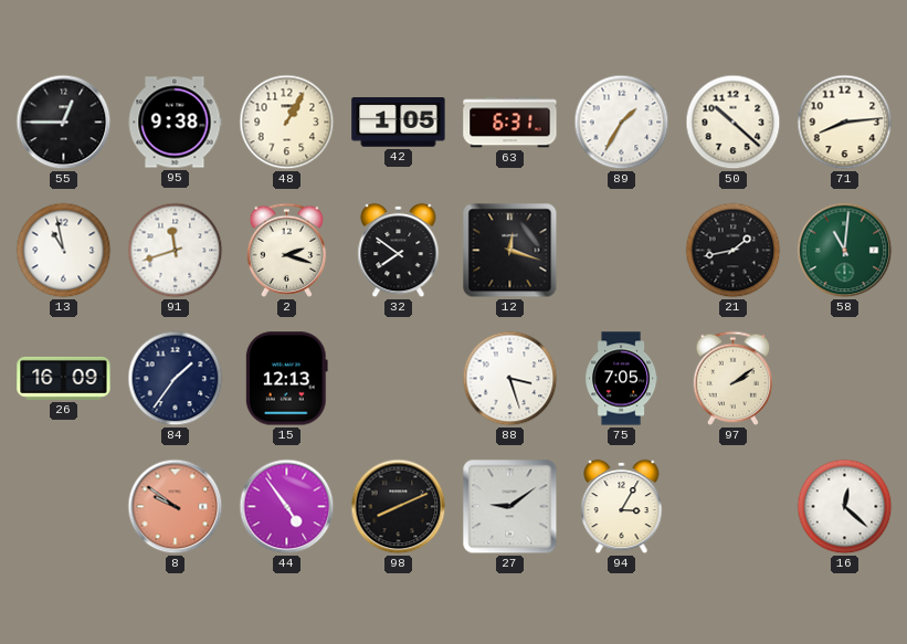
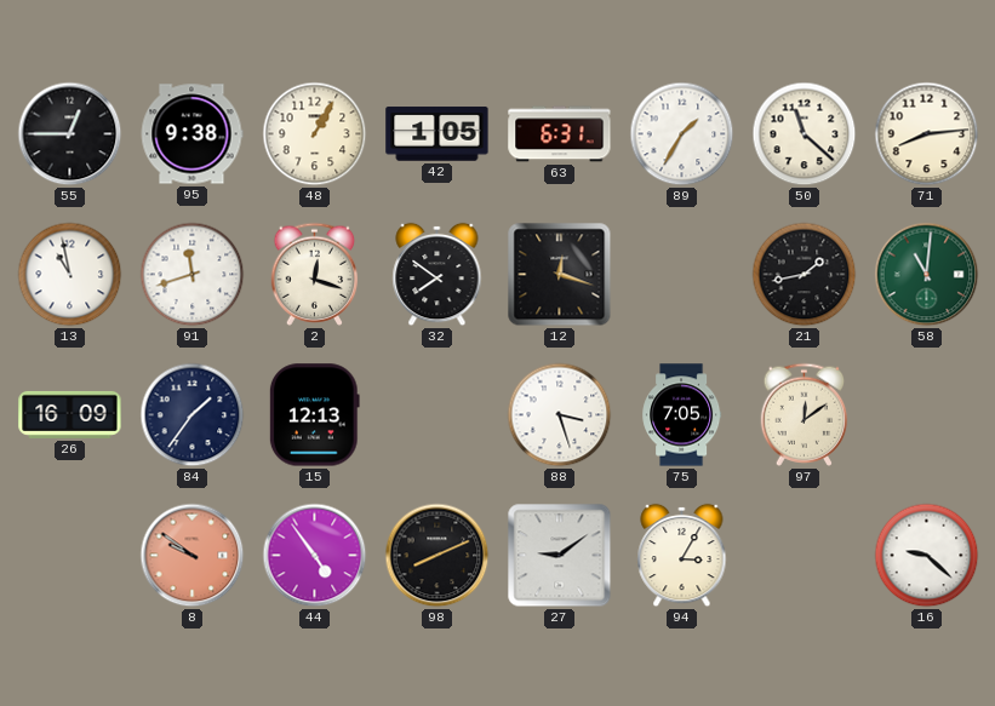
50: 10:22 -> 11:22
2: 2:18 -> 12:18
97: 2:09 -> 12:09
16: 12:22 -> 9:22
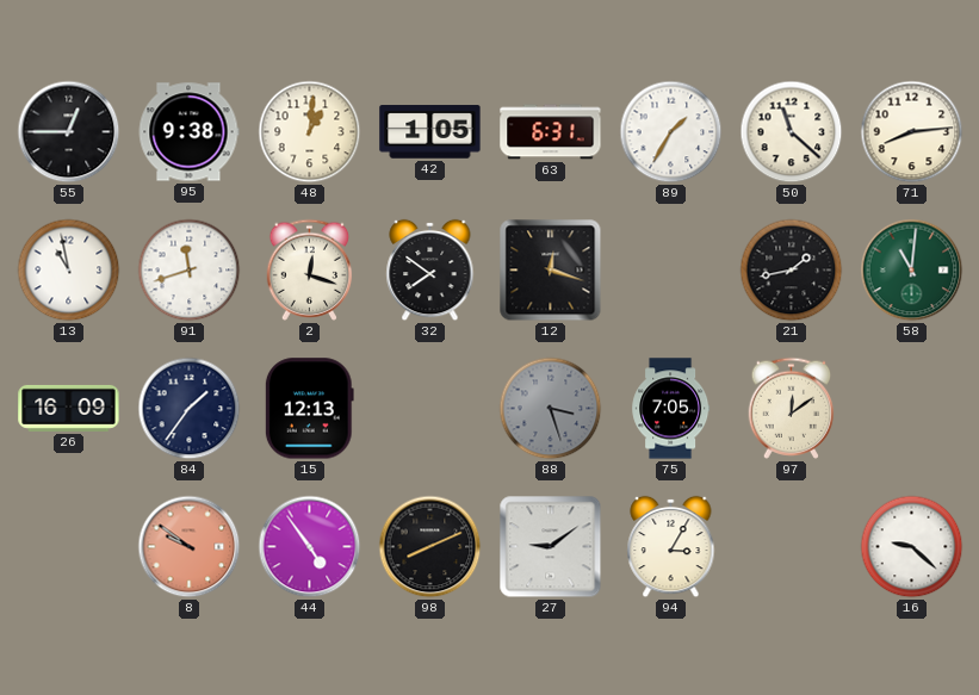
48: 1:05 -> 1:01
88 dial: white -> grey
